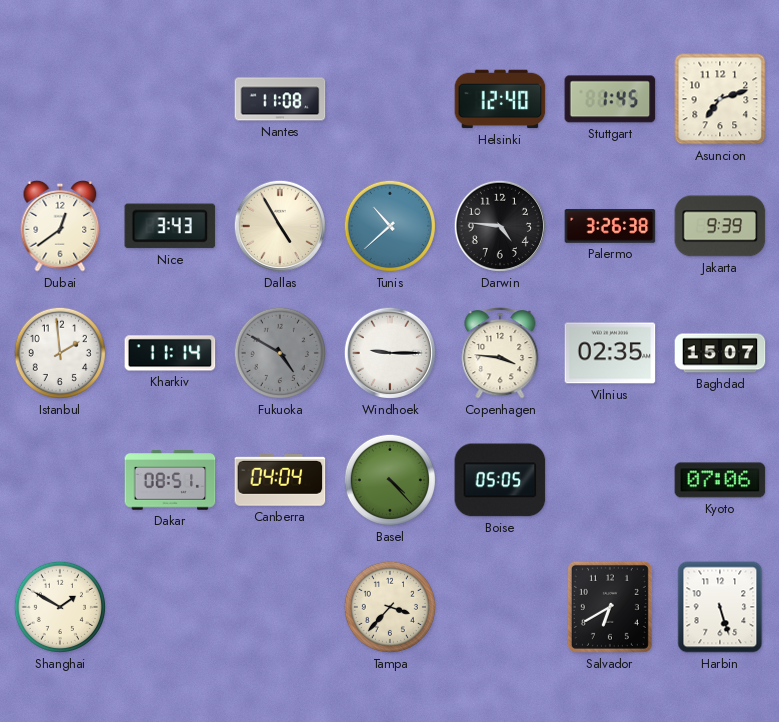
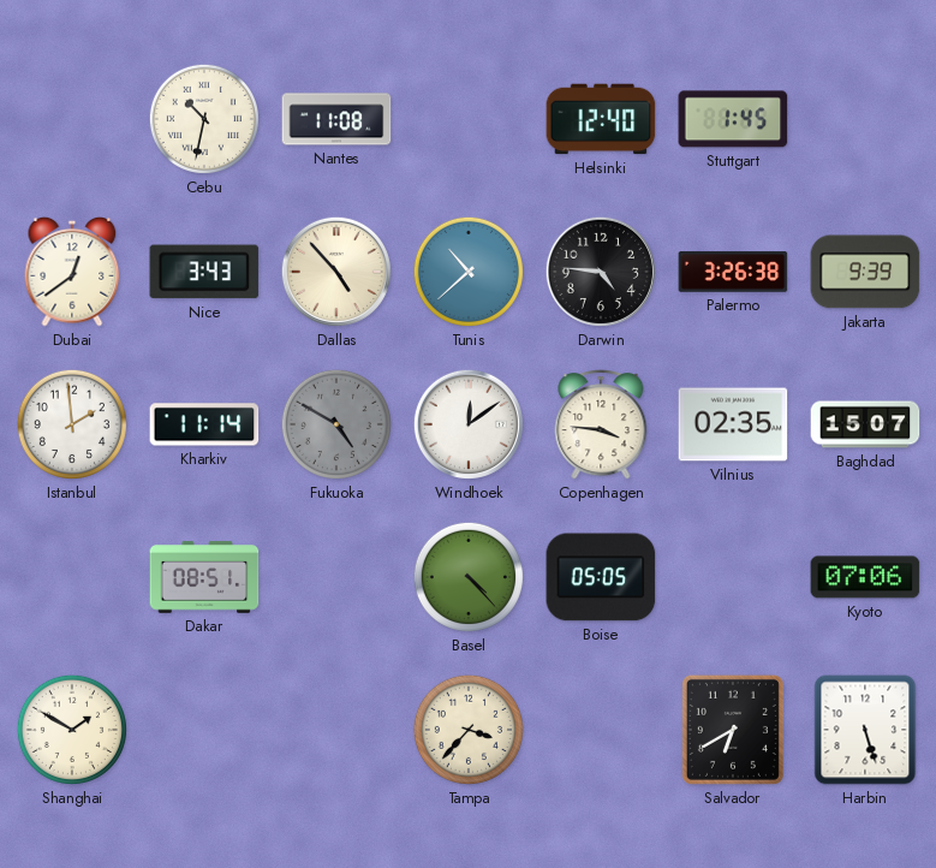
Cebu: none -> 10:32
Asuncion: 7:12 -> none
Dallas: 4:55 -> 4:53
Windhoek: 9:15 -> 12:09
Canberra: 04:04 -> none
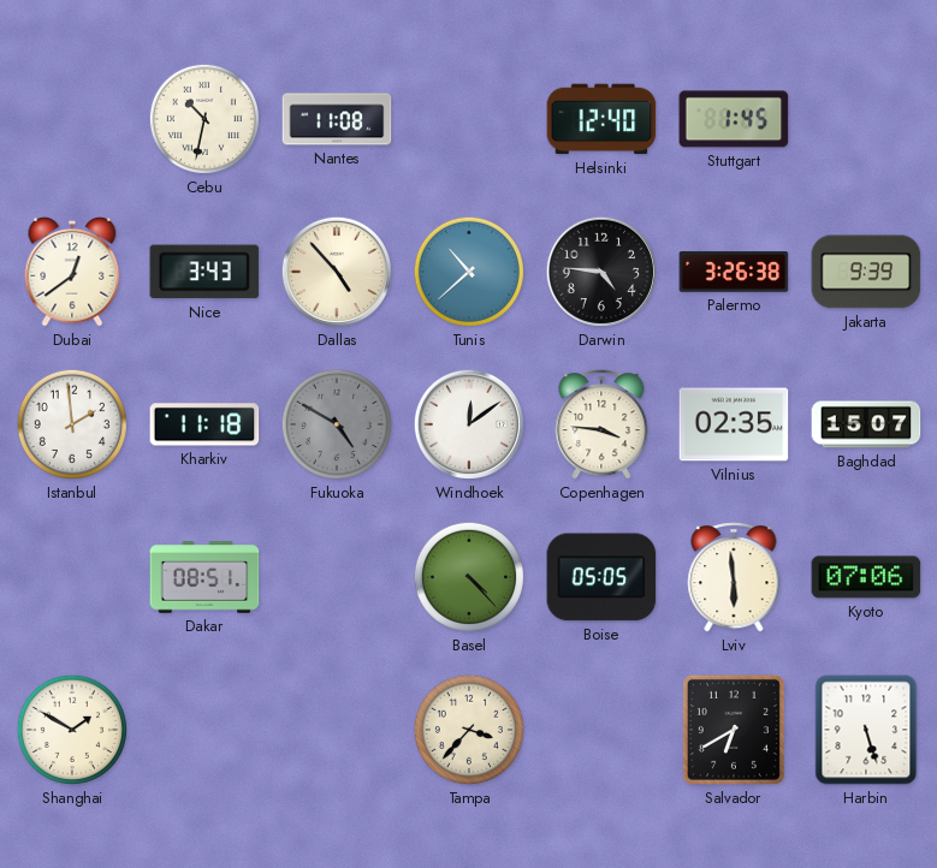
Kharkiv: 11:14 -> 11:18
Lviv: none -> 5:59
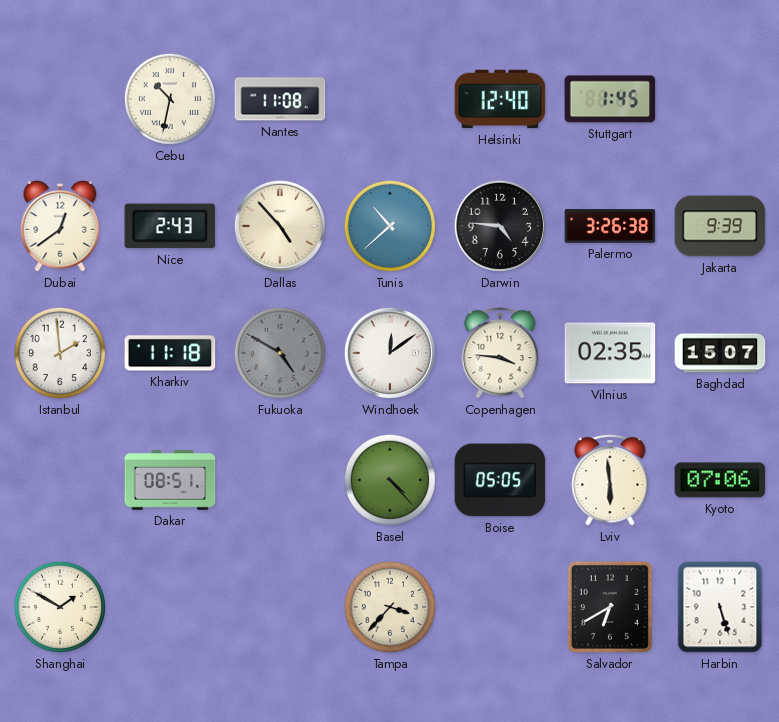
Nice: 3:43 -> 2:43
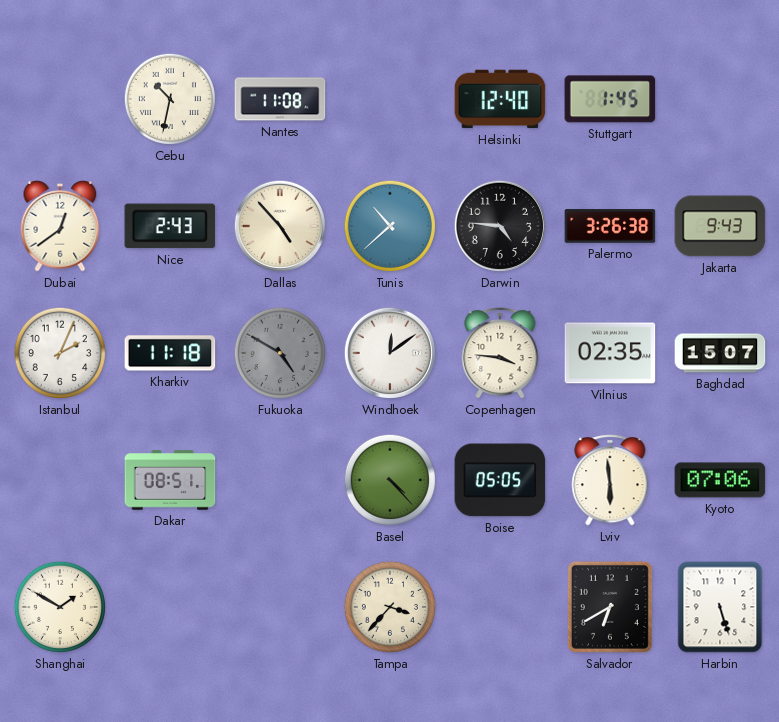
Jakarta: 9:39 -> 9:43
Istanbul: 1:59 -> 2:04
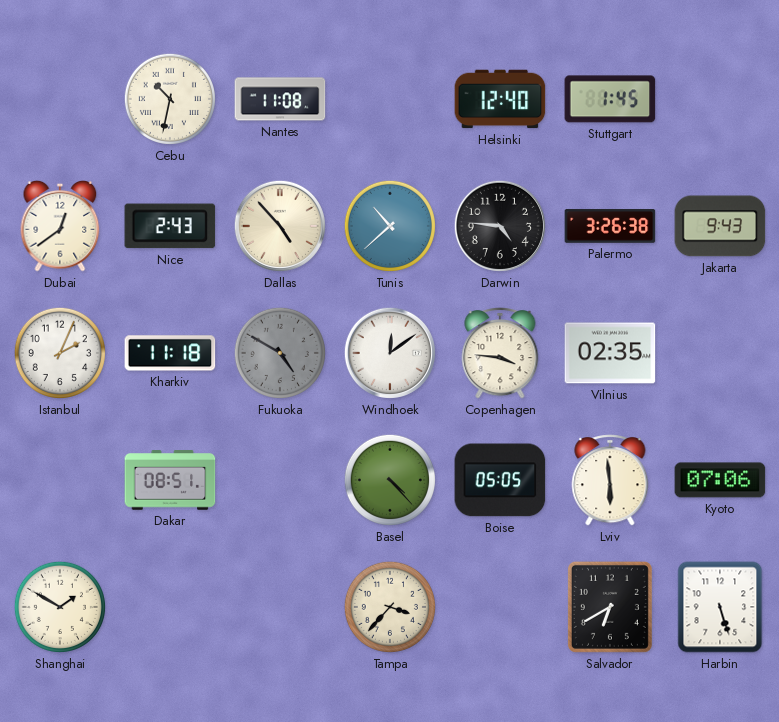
Baghdad: 15:07 -> none
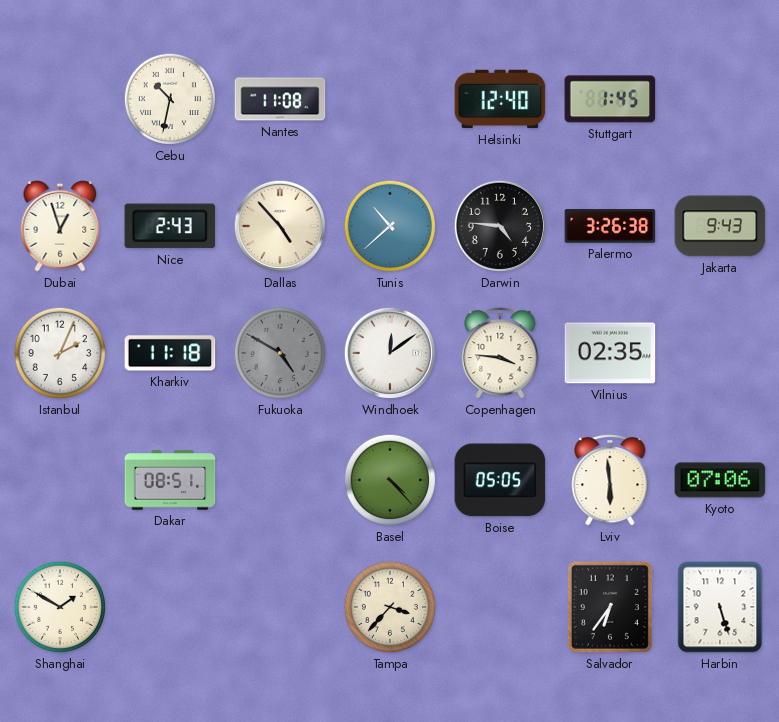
Dubai: 12:39 -> 12:57
Salvador: 6:40 -> 6:36
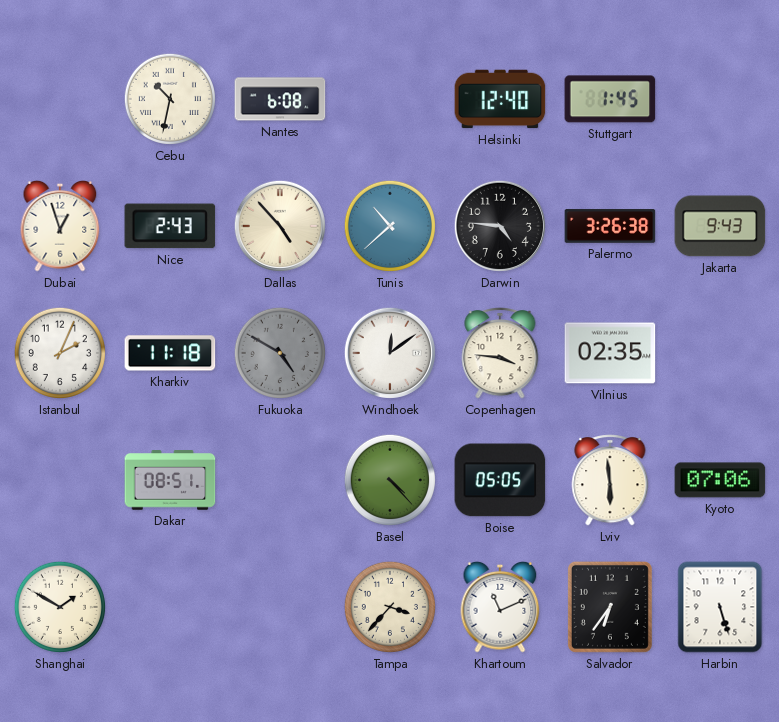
Nantes: 11:08 -> 6:08
Khartoum: none -> 11:11
